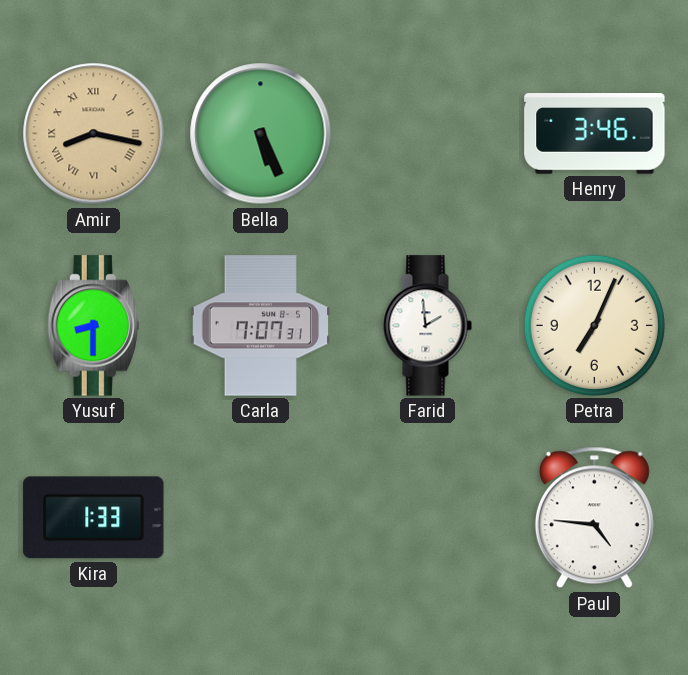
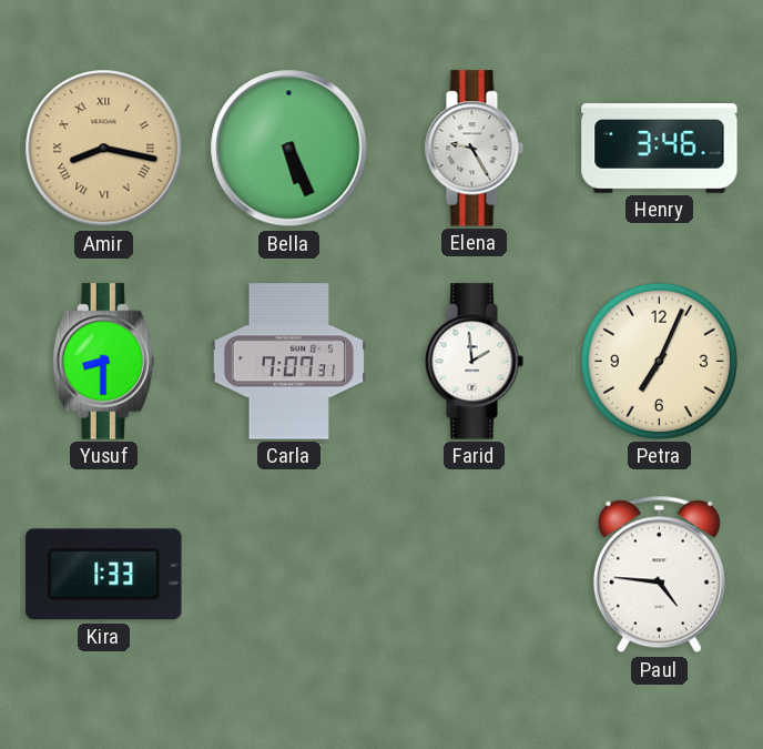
Elena: none -> 9:25
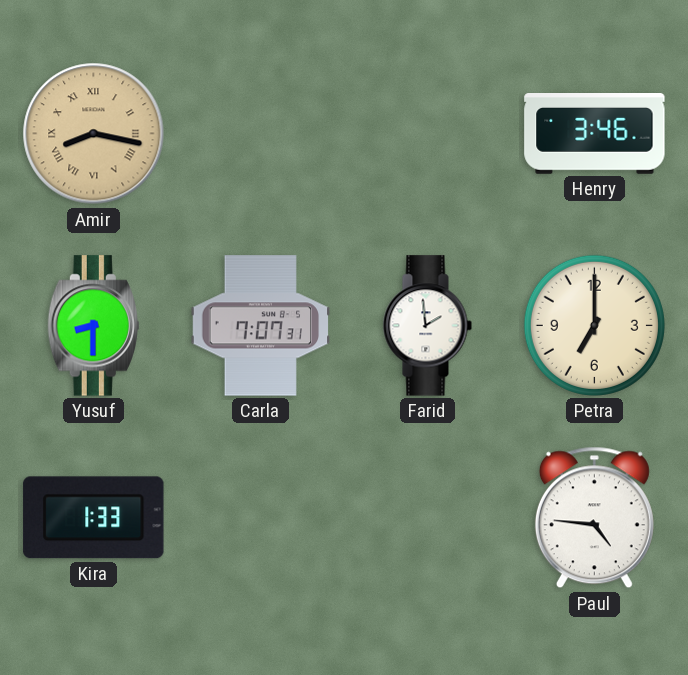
Bella: 5:26 -> none
Elena: 9:25 -> none
Petra: 7:04 -> 7:00
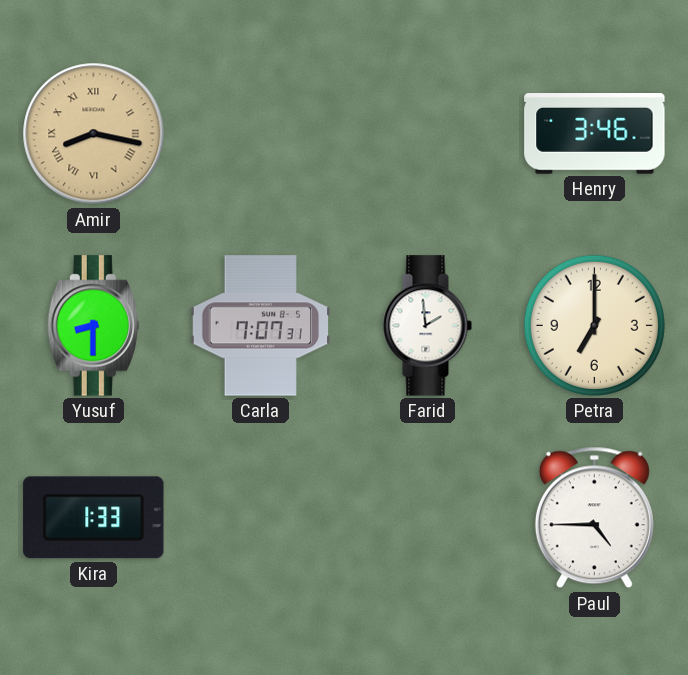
Paul: 4:46 -> 4:45
